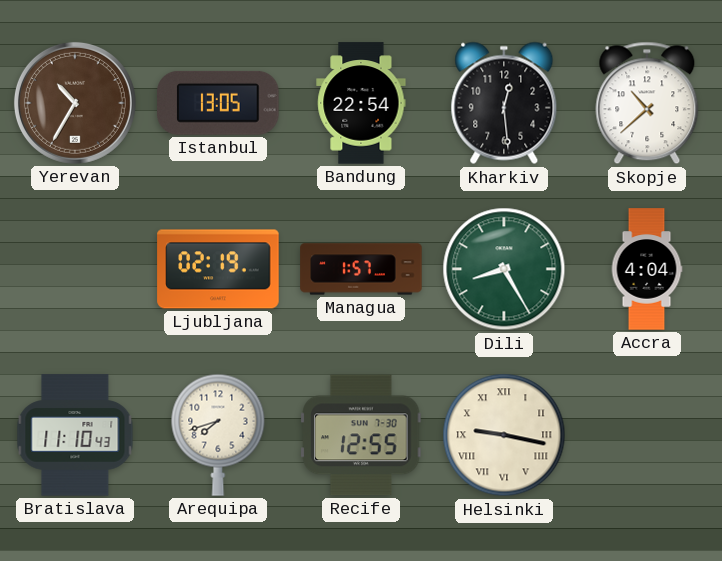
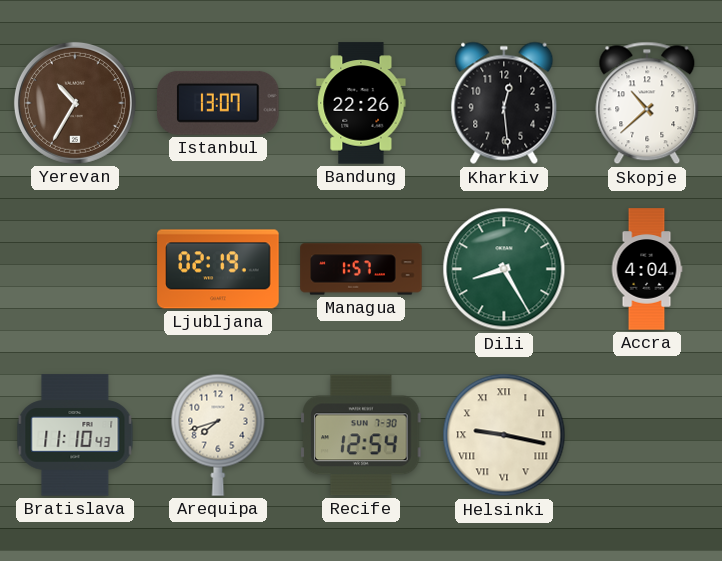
Istanbul: 13:05 -> 13:07
Bandung: 22:54 -> 22:26
Recife: 12:55 -> 12:54
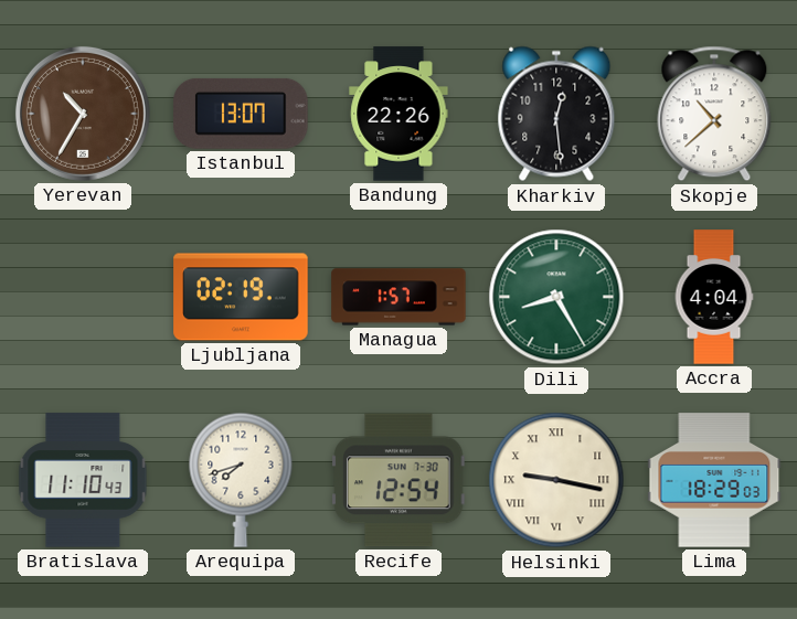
Lima: none -> 18:29
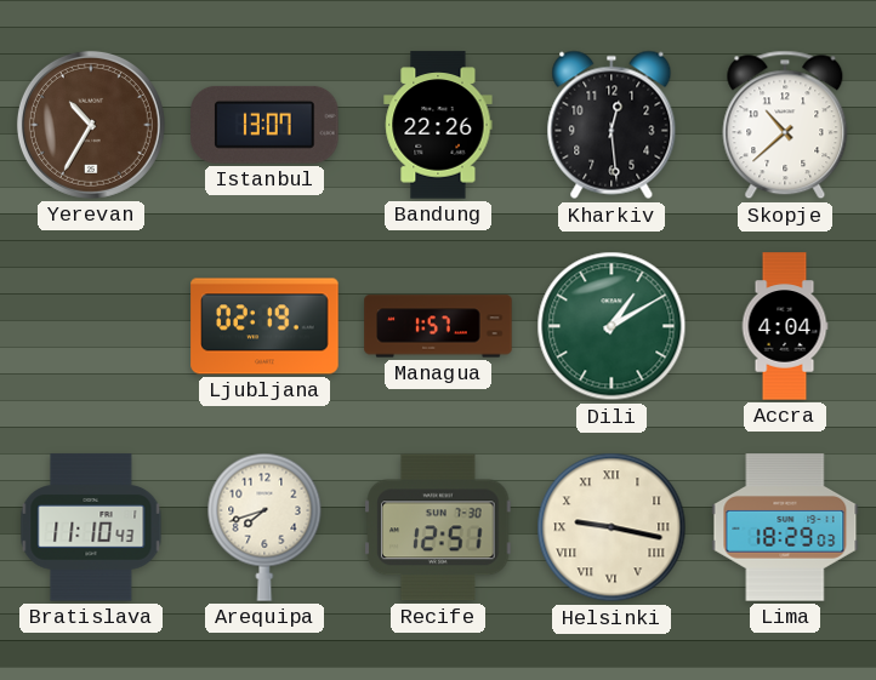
Dili: 8:25 -> 1:10
Recife: 12:54 -> 12:51
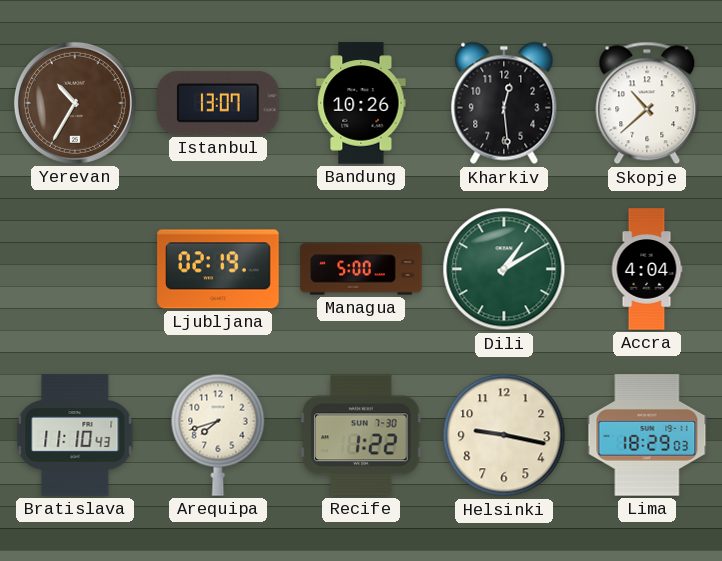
Bandung: 22:26 -> 10:26
Managua: 1:57 -> 5:00
Recife: 12:51 -> 1:22
Helsinki numerals: Roman -> Arabic
